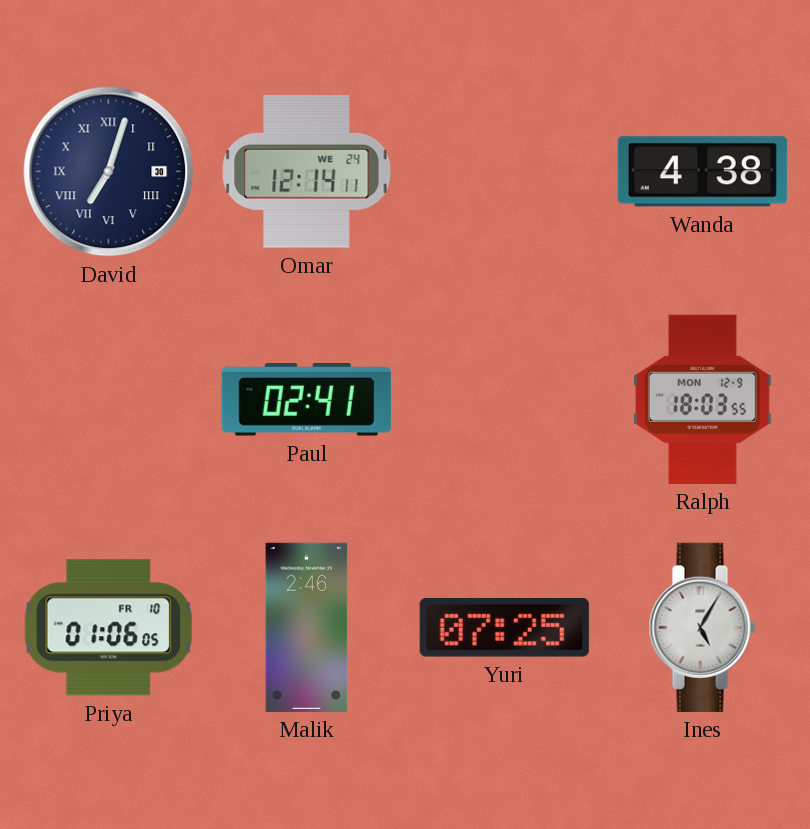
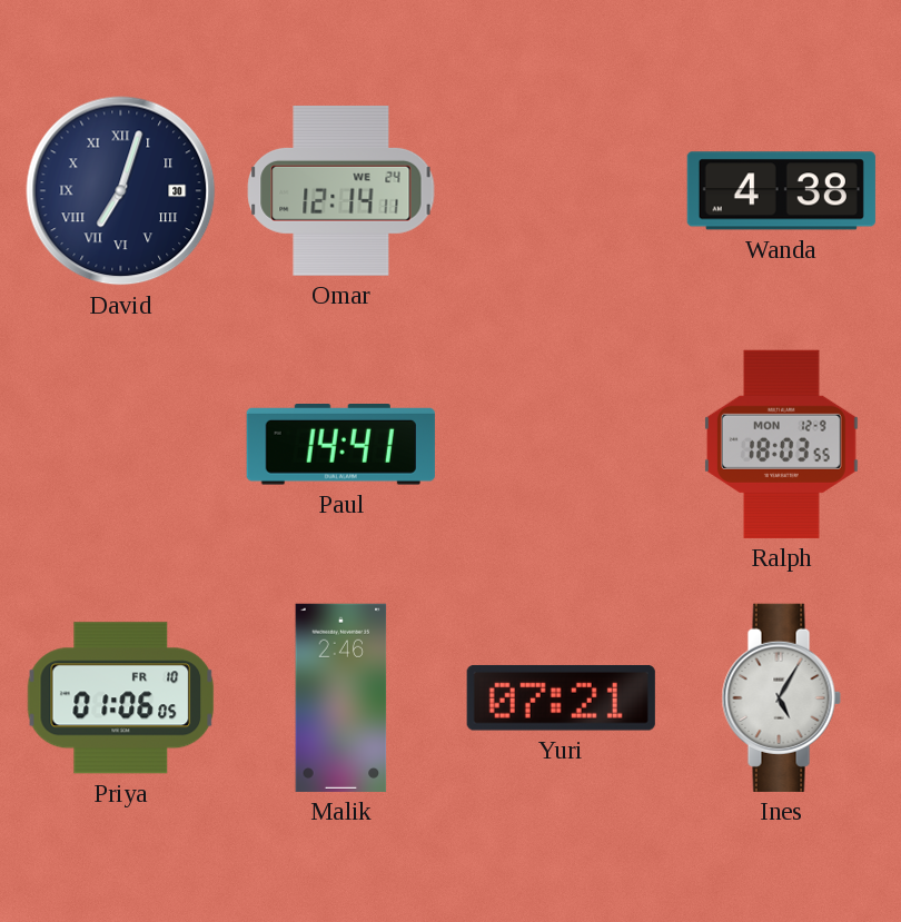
Paul: 02:41 -> 14:41
Yuri: 07:25 -> 07:21
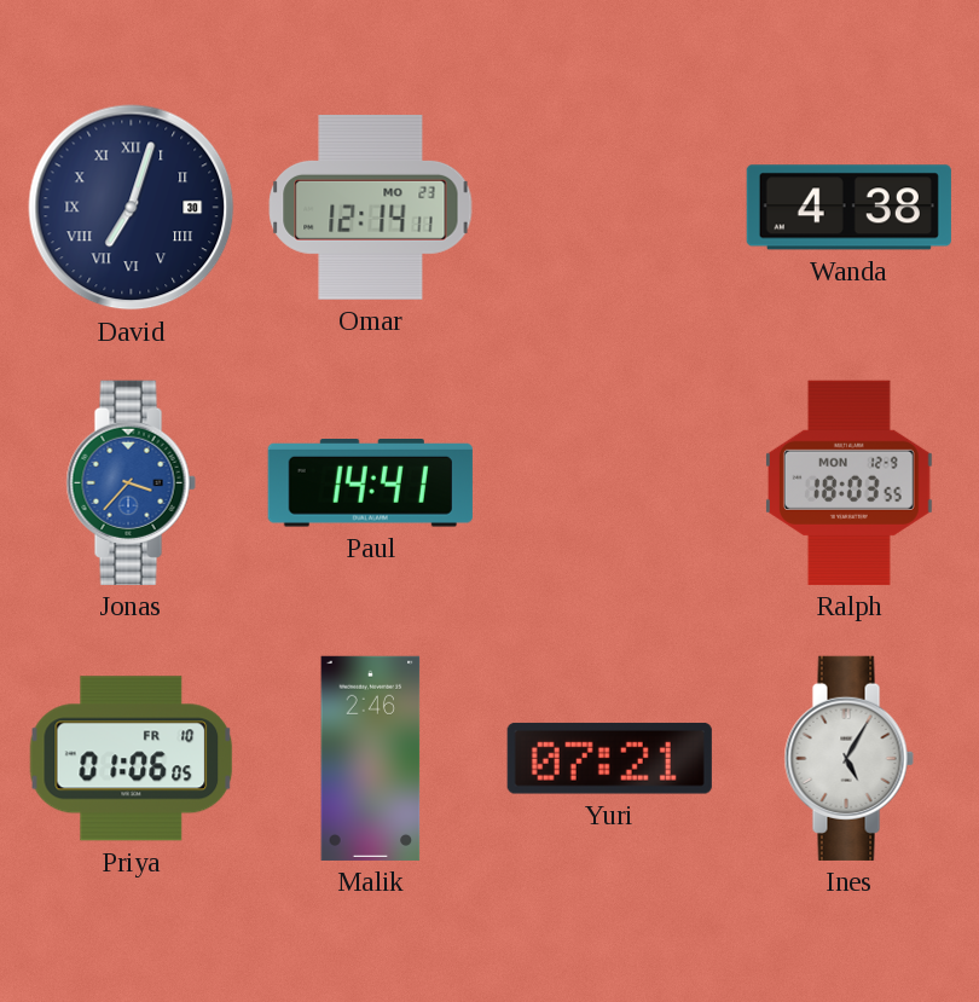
Omar date: WE 24 -> MO 23
Jonas: none -> 3:37
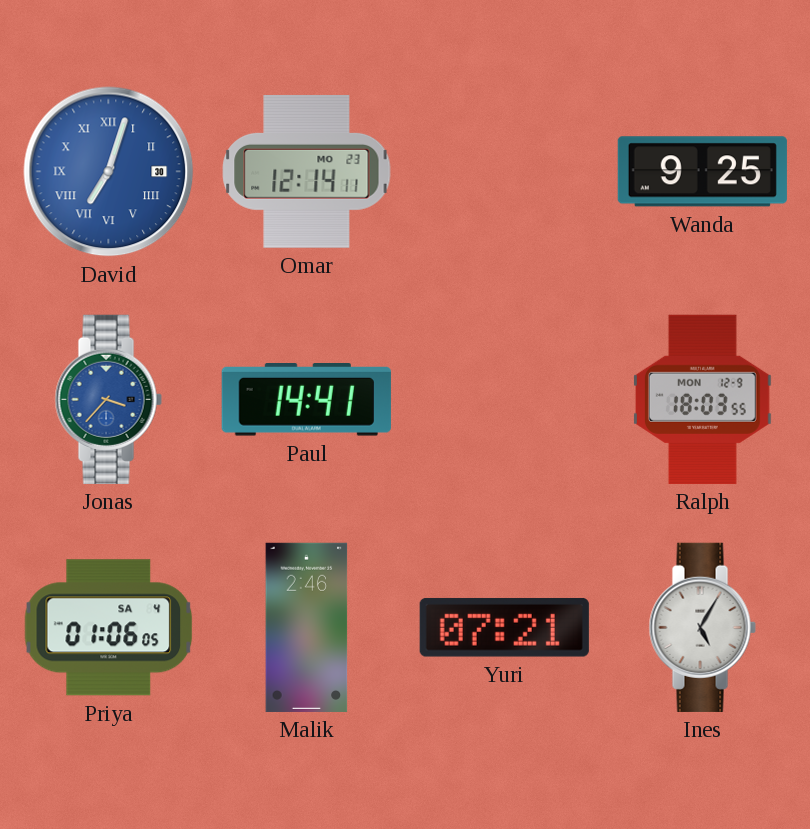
David dial: navy -> blue
Wanda: 4:38 -> 9:25
Priya date: FR 10 -> SA 4
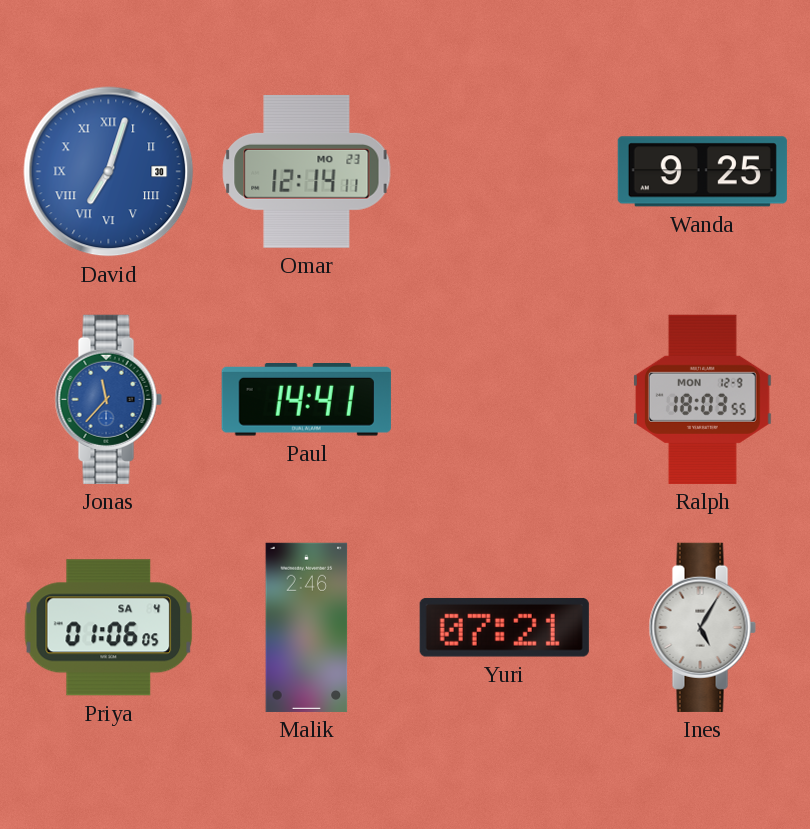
Jonas: 3:37 -> 11:37
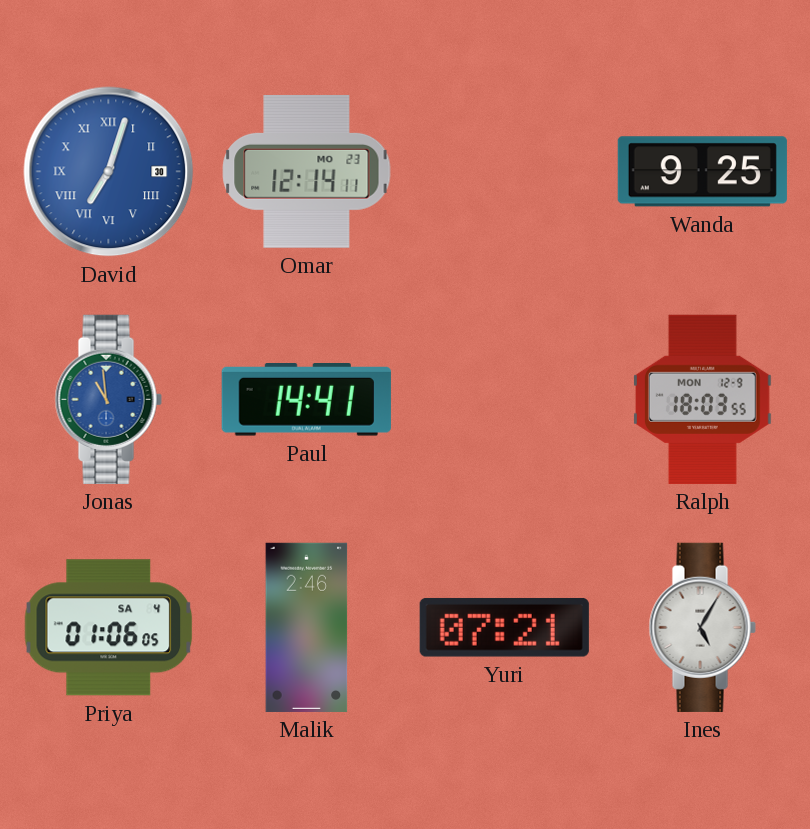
Jonas: 11:37 -> 10:59
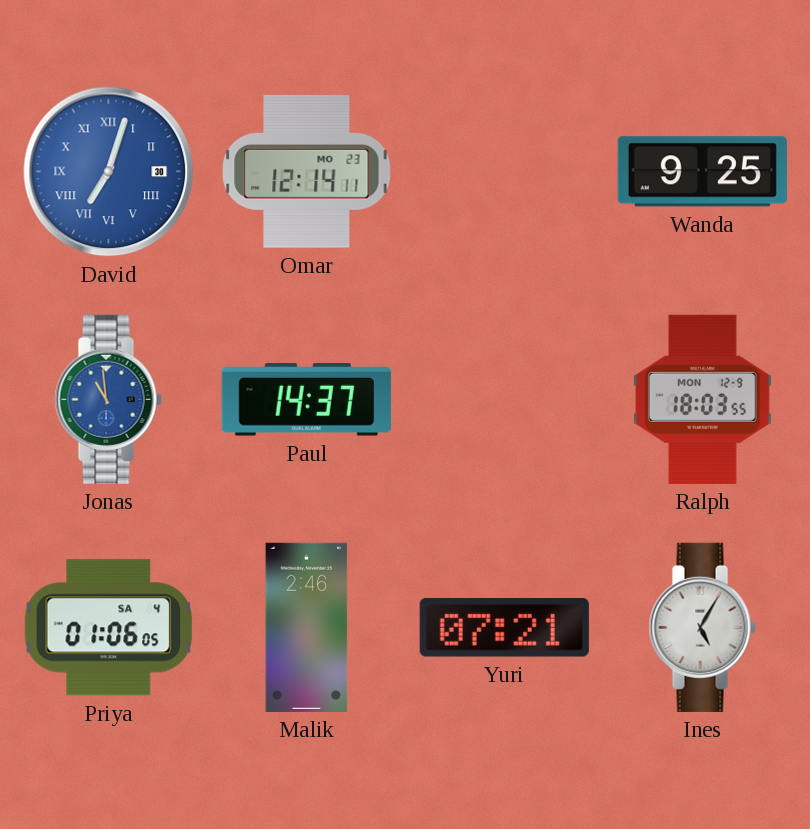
Paul: 14:41 -> 14:37
